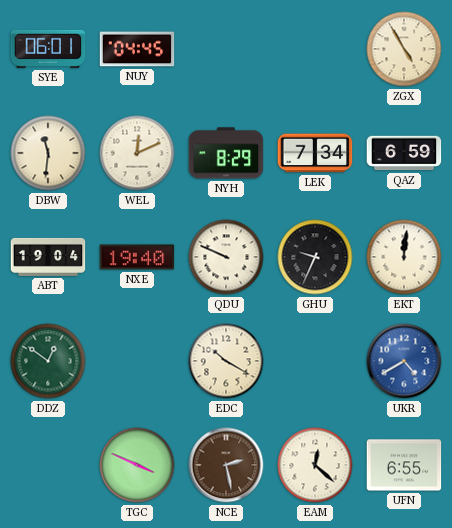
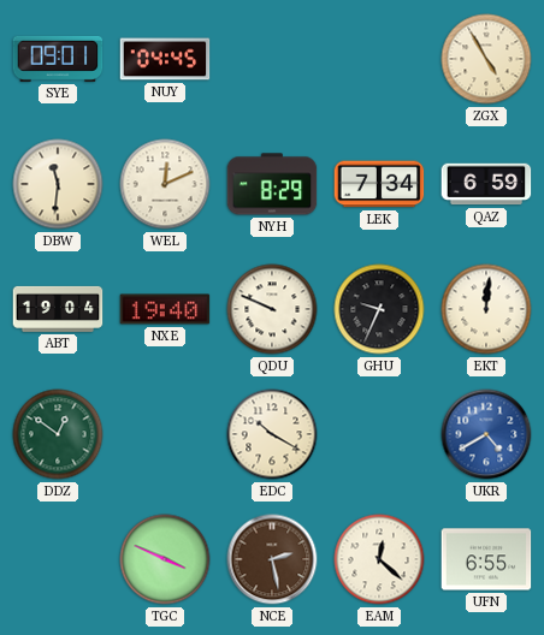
SYE: 06:01 -> 09:01
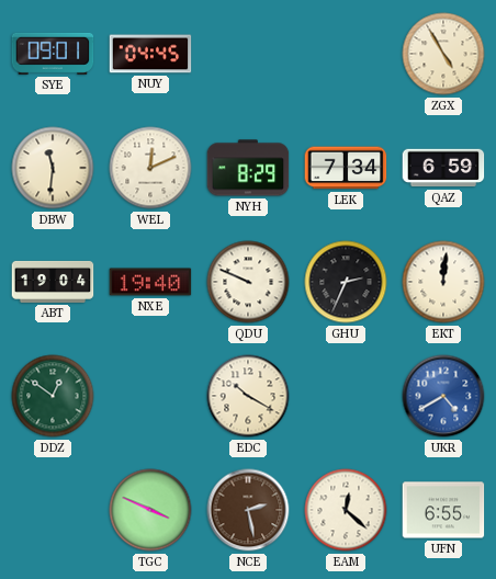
GHU: 9:34 -> 2:34
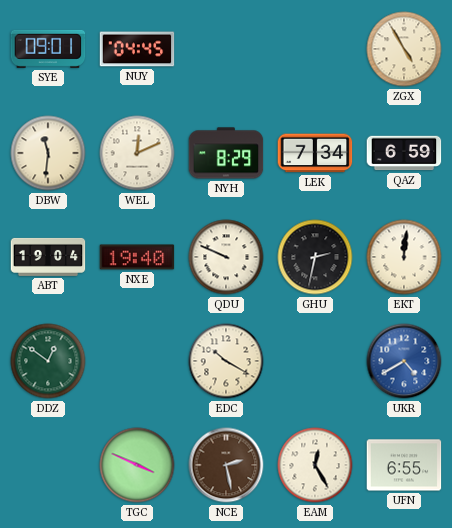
GHU: 2:34 -> 2:32
EAM: 12:22 -> 12:25
